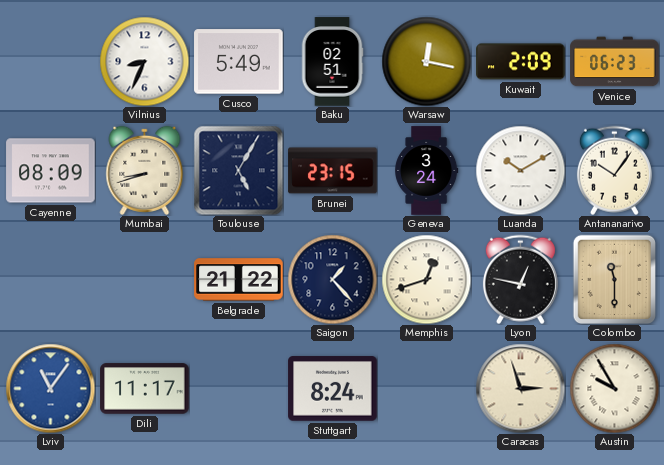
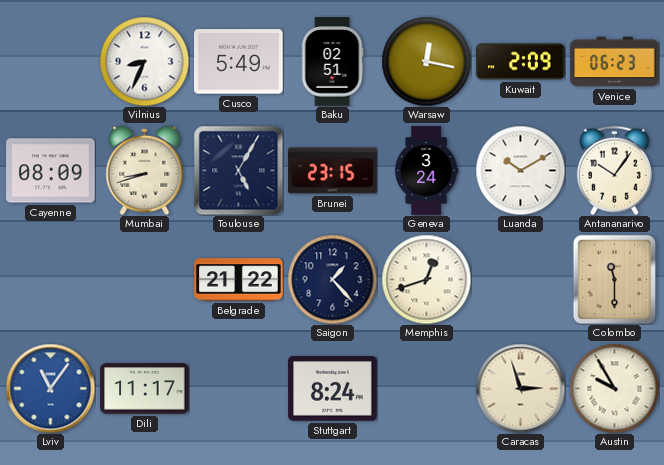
Lyon: 12:47 -> none
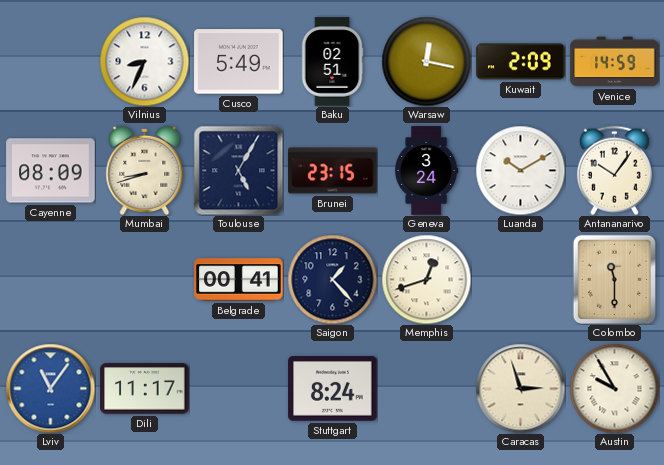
Venice: 06:23 -> 14:59
Belgrade: 21:22 -> 00:41
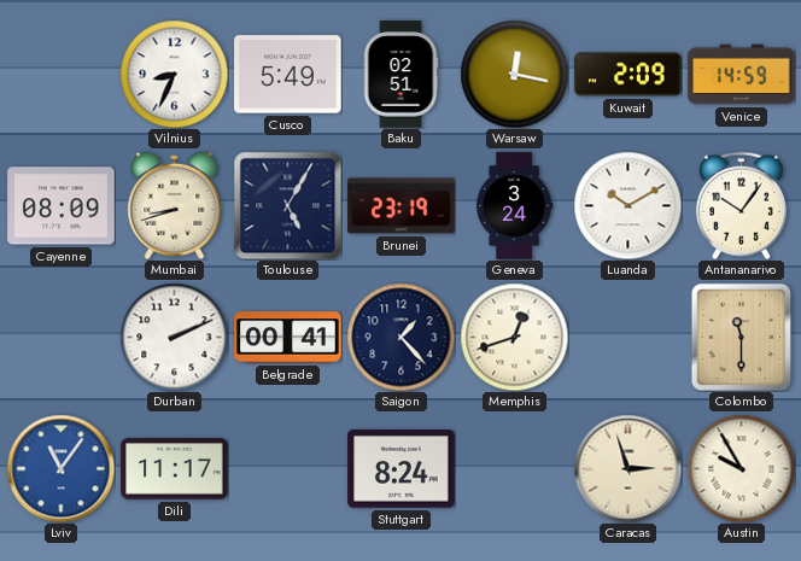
Brunei: 23:15 -> 23:19
Durban: none -> 2:11
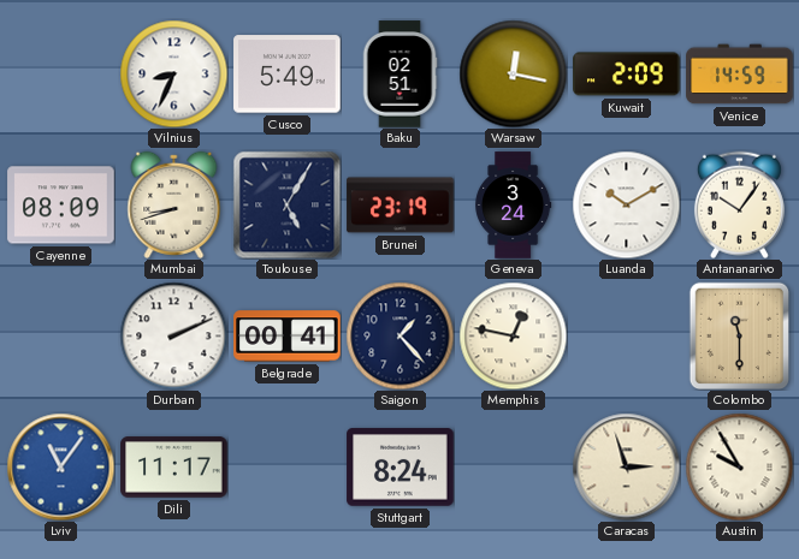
Memphis: 12:42 -> 12:47
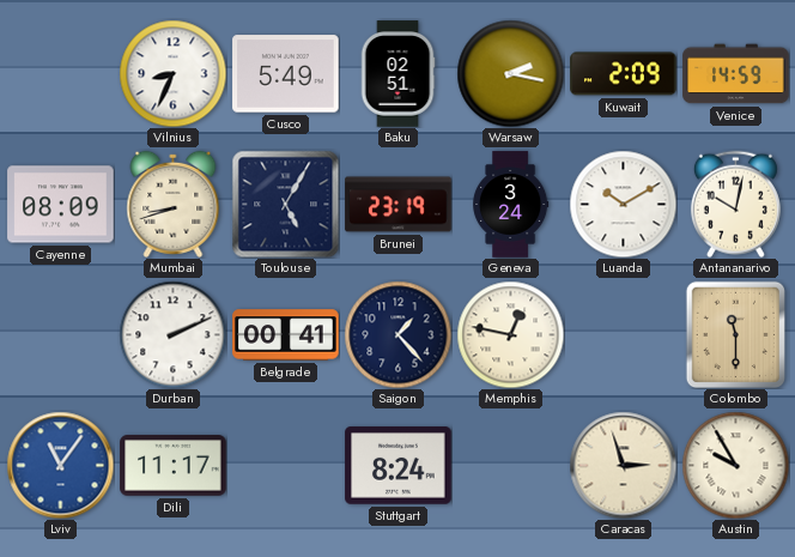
Warsaw: 12:17 -> 2:17
Antananarivo: 10:06 -> 10:02
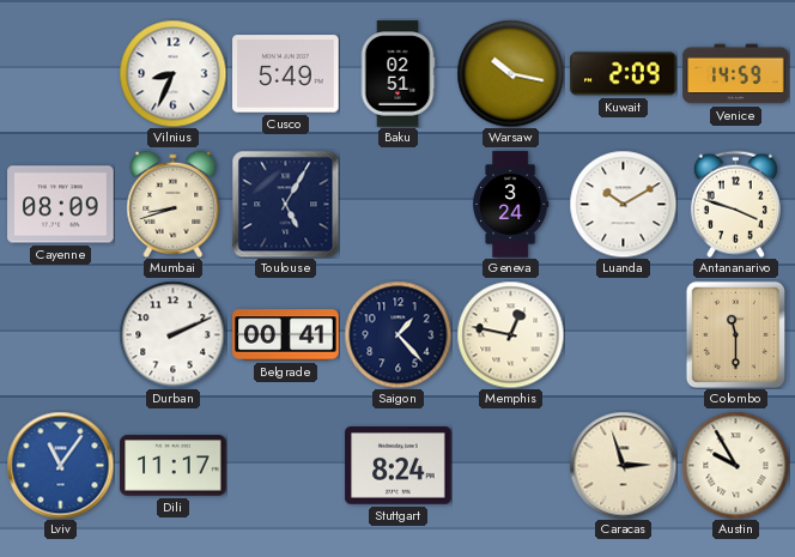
Warsaw: 2:17 -> 10:17
Brunei: 23:19 -> none
Antananarivo: 10:02 -> 3:48
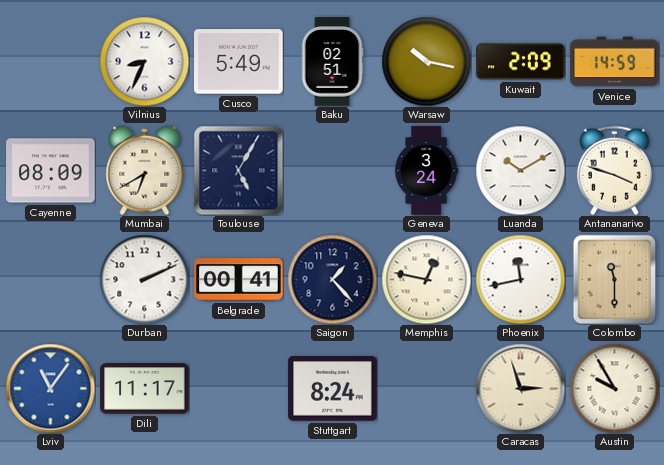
Mumbai: 8:42 -> 6:40
Phoenix: none -> 11:43
